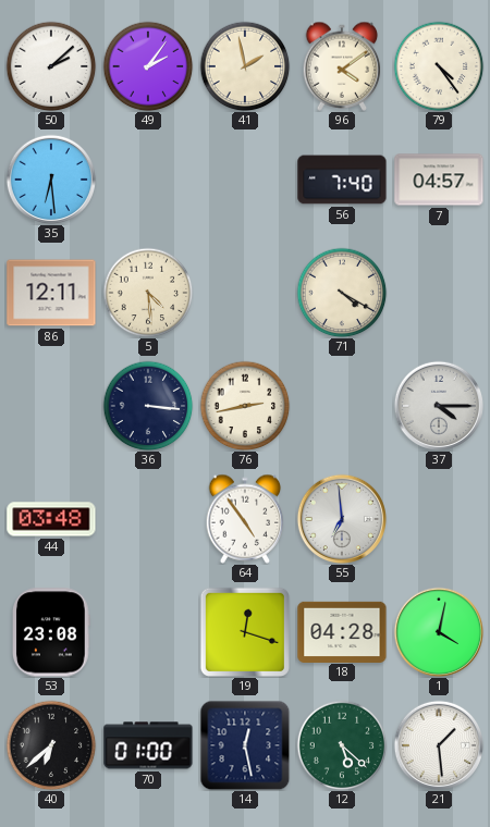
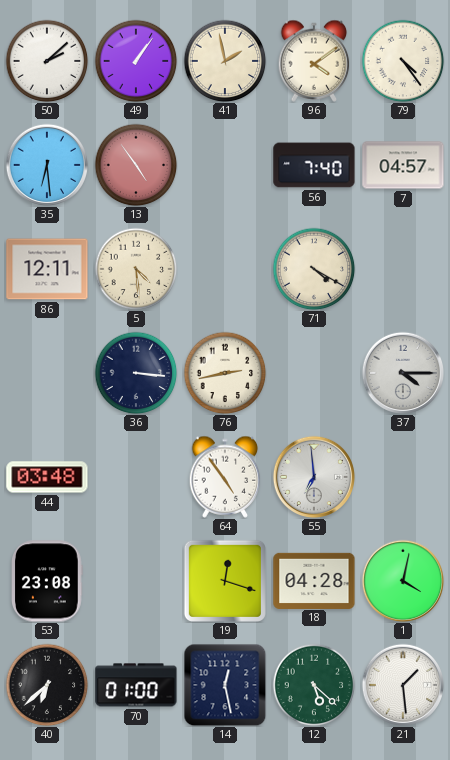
49: 2:06 -> 1:06
13: none -> 4:54
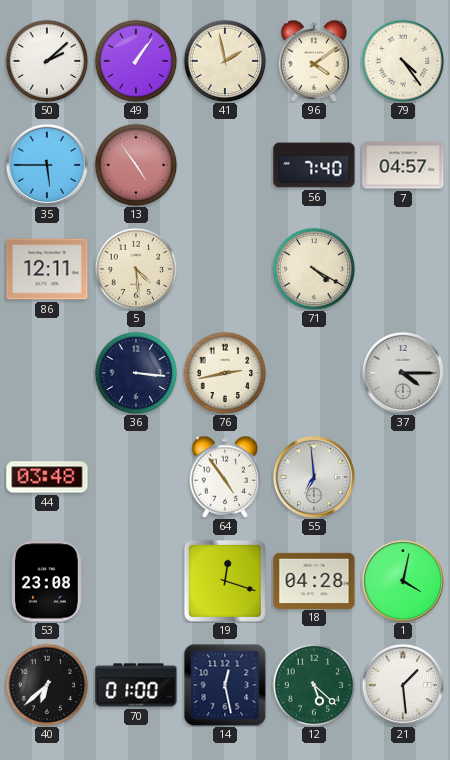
35: 6:29 -> 5:45
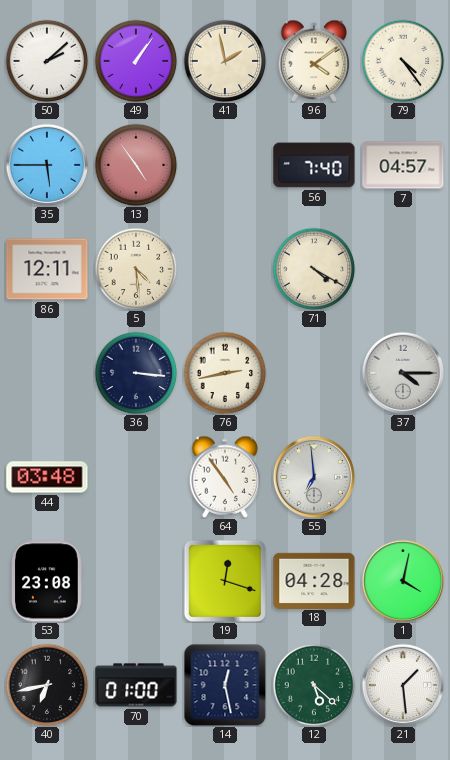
40: 6:38 -> 6:43
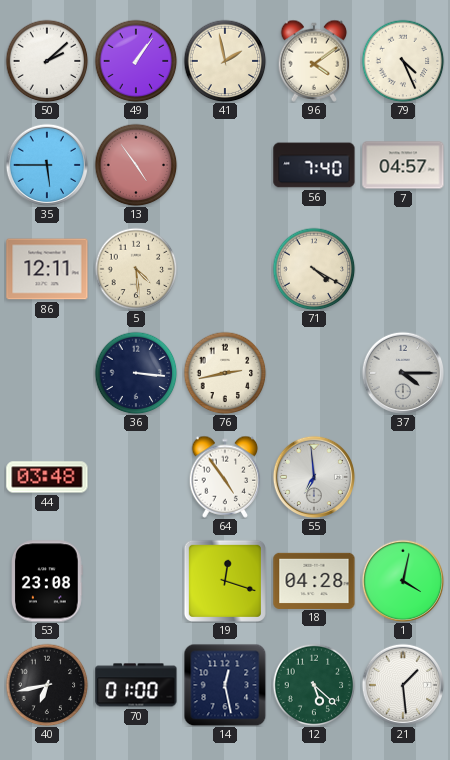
79: 4:24 -> 4:26
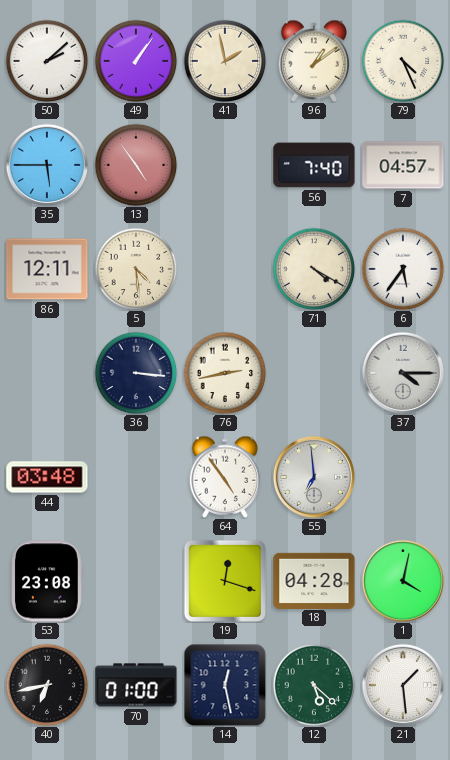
96: 4:09 -> 1:09
6: none -> 5:36
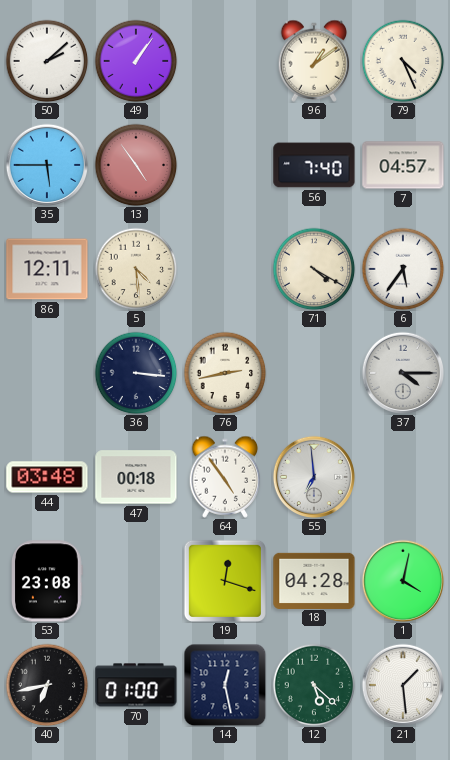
41: 1:58 -> none
47: none -> 00:18
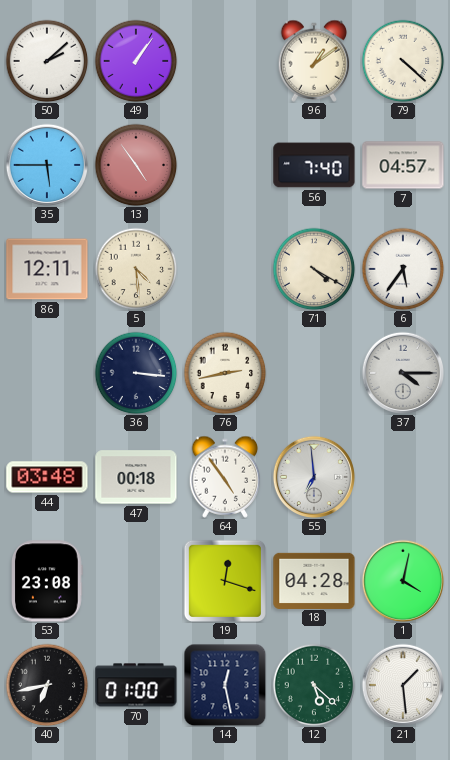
79: 4:26 -> 4:22
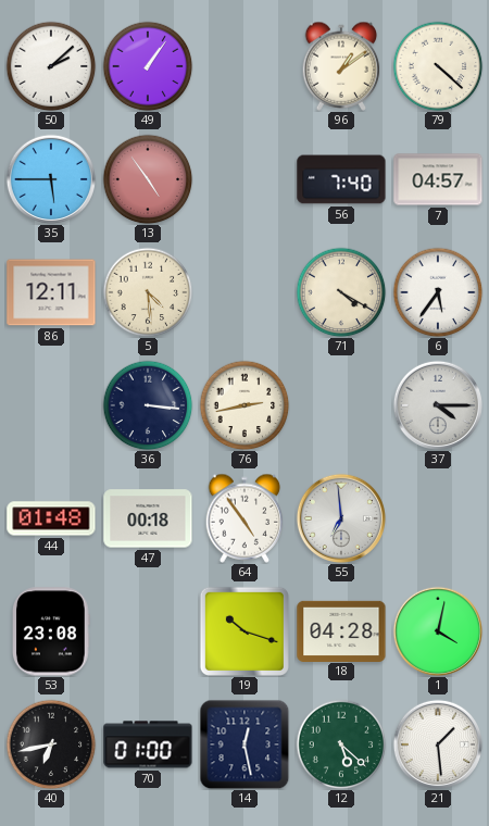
44: 03:48 -> 01:48
19: 12:18 -> 10:18
